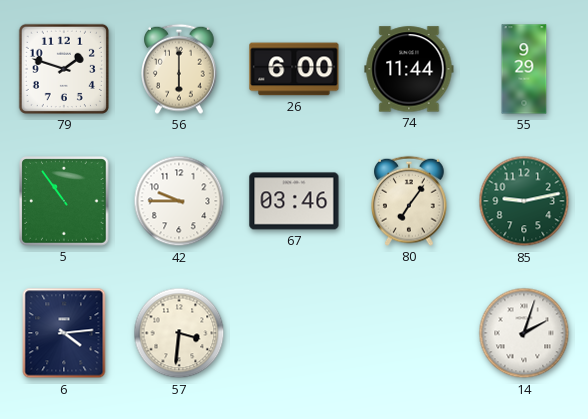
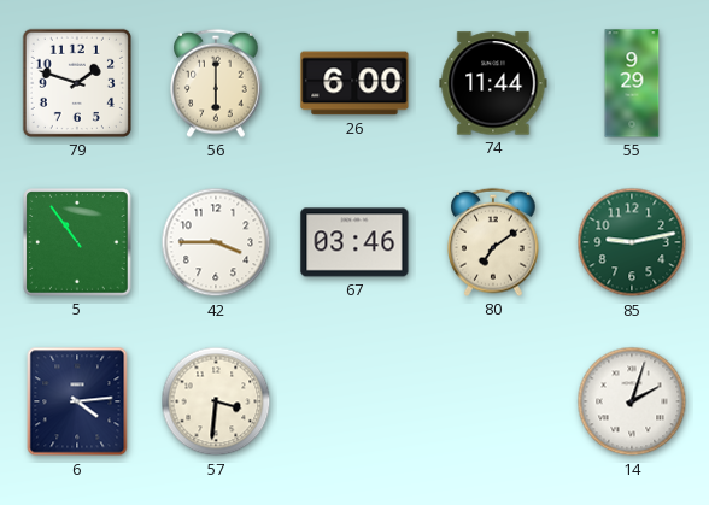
42: 9:45 -> 3:45
80: 7:06 -> 7:09
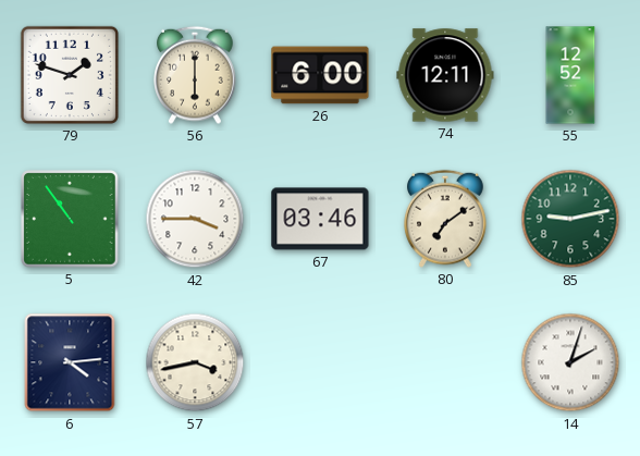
74: 11:44 -> 12:11
55: 9:29 -> 12:52
57: 3:31 -> 3:43
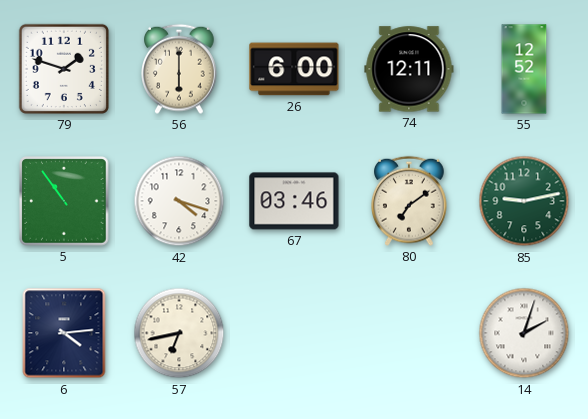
42: 3:45 -> 4:18
57: 3:43 -> 6:43
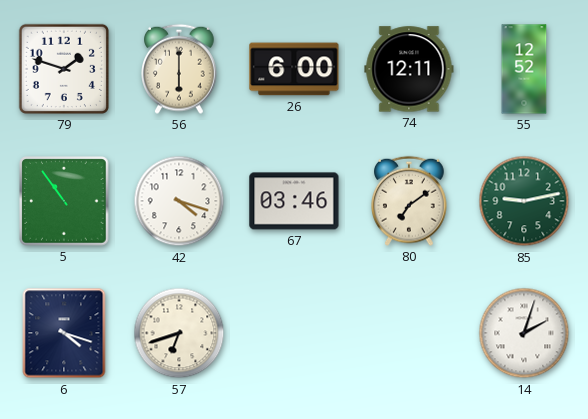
6: 4:14 -> 4:18
57: 6:43 -> 6:42
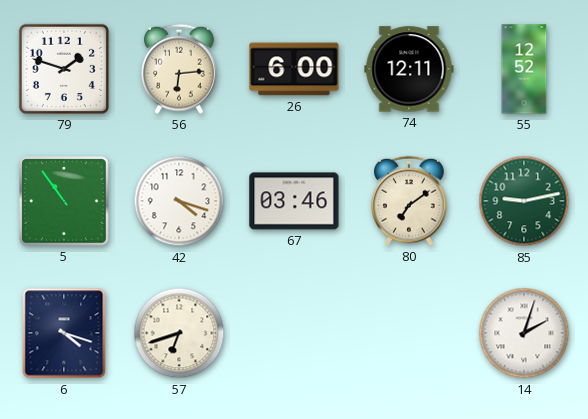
56: 6:00 -> 6:14
